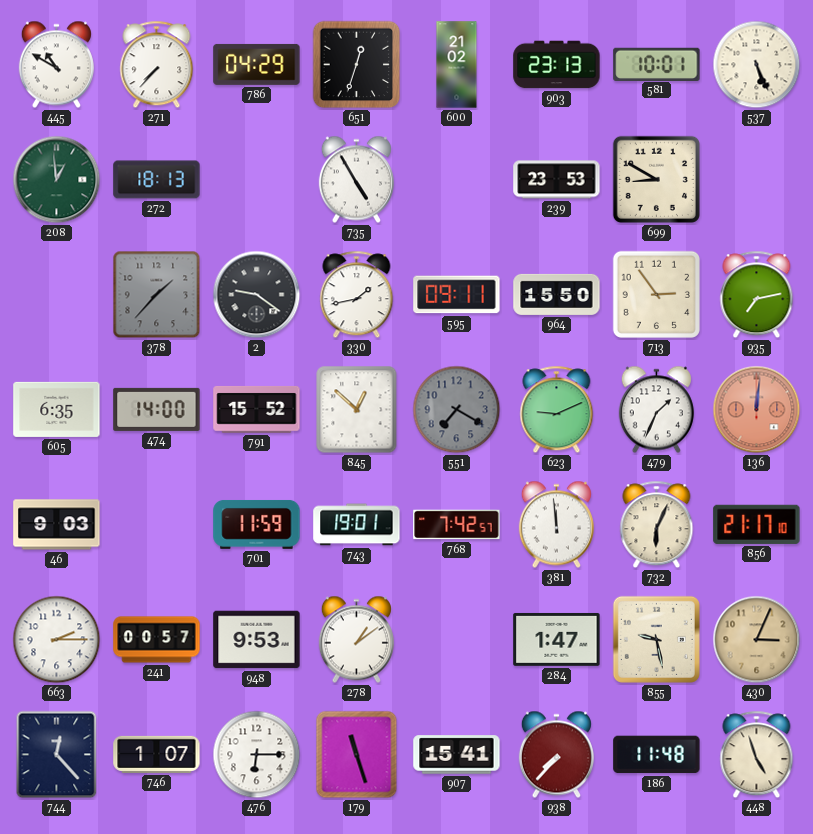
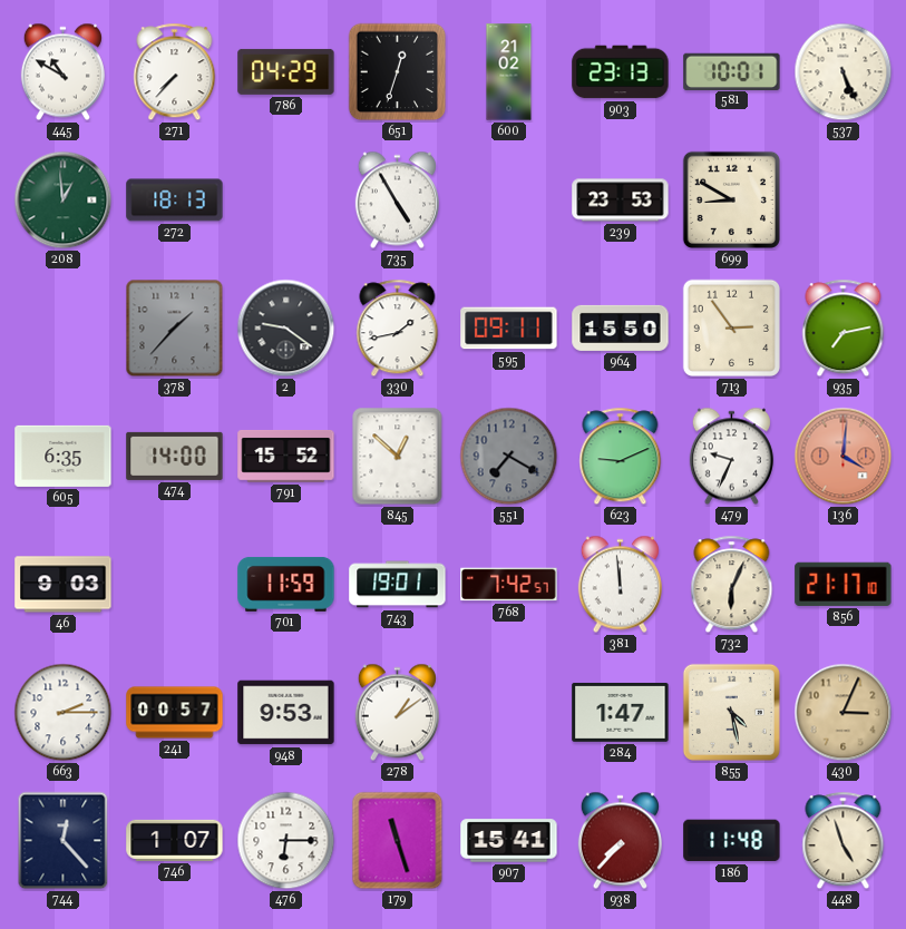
479: 1:34 -> 9:34
136: 12:01 -> 4:01
855: 9:28 -> 4:28
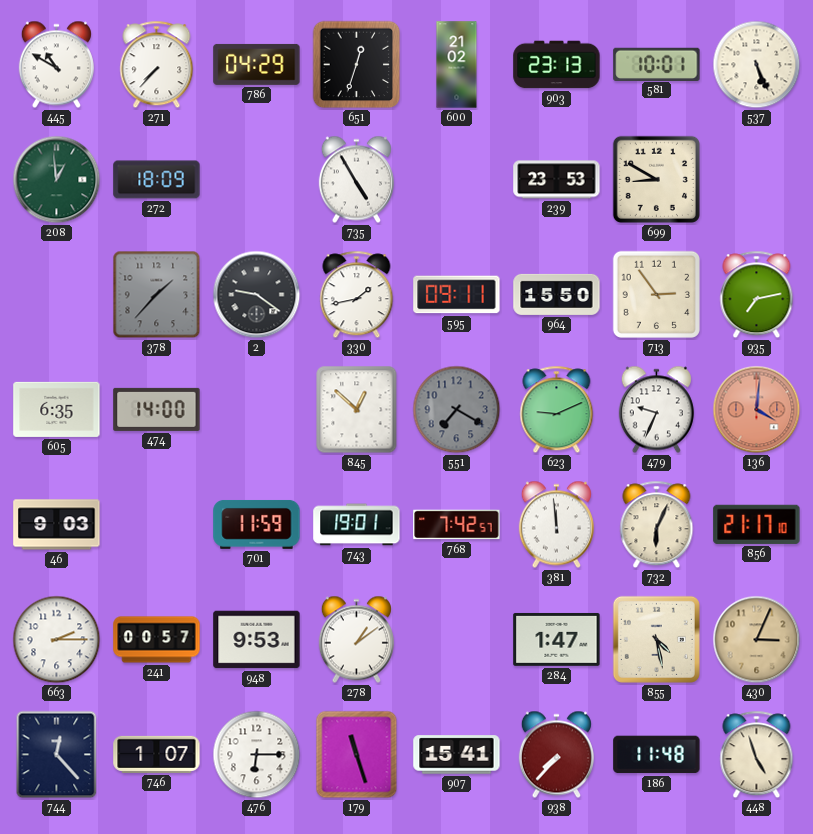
272: 18:13 -> 18:09
791: 15:52 -> none
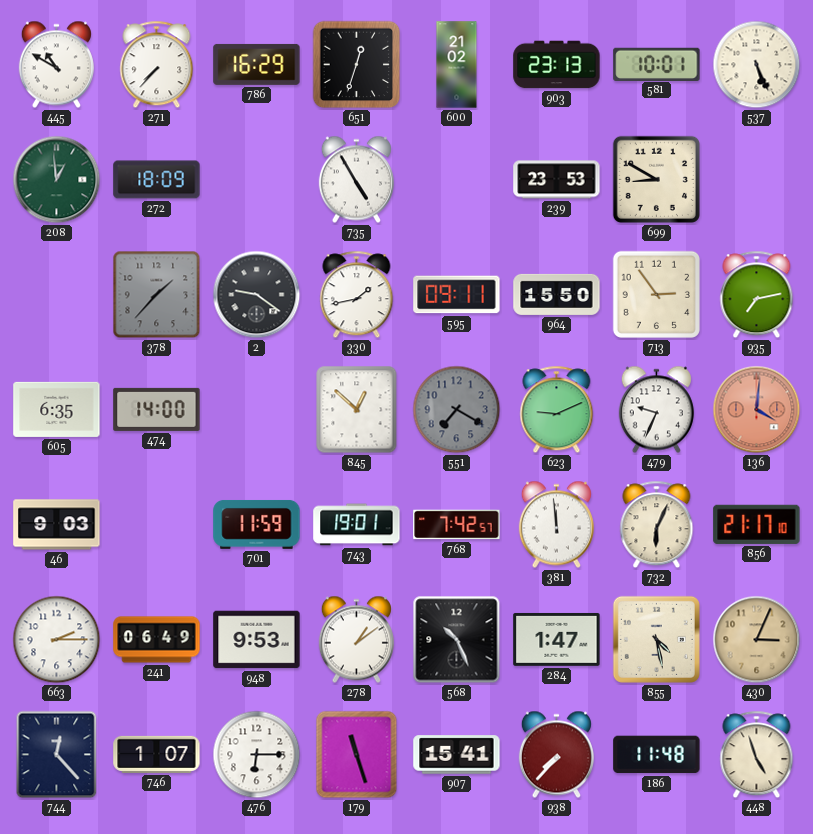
786: 04:29 -> 16:29
241: 00:57 -> 06:49
568: none -> 10:26
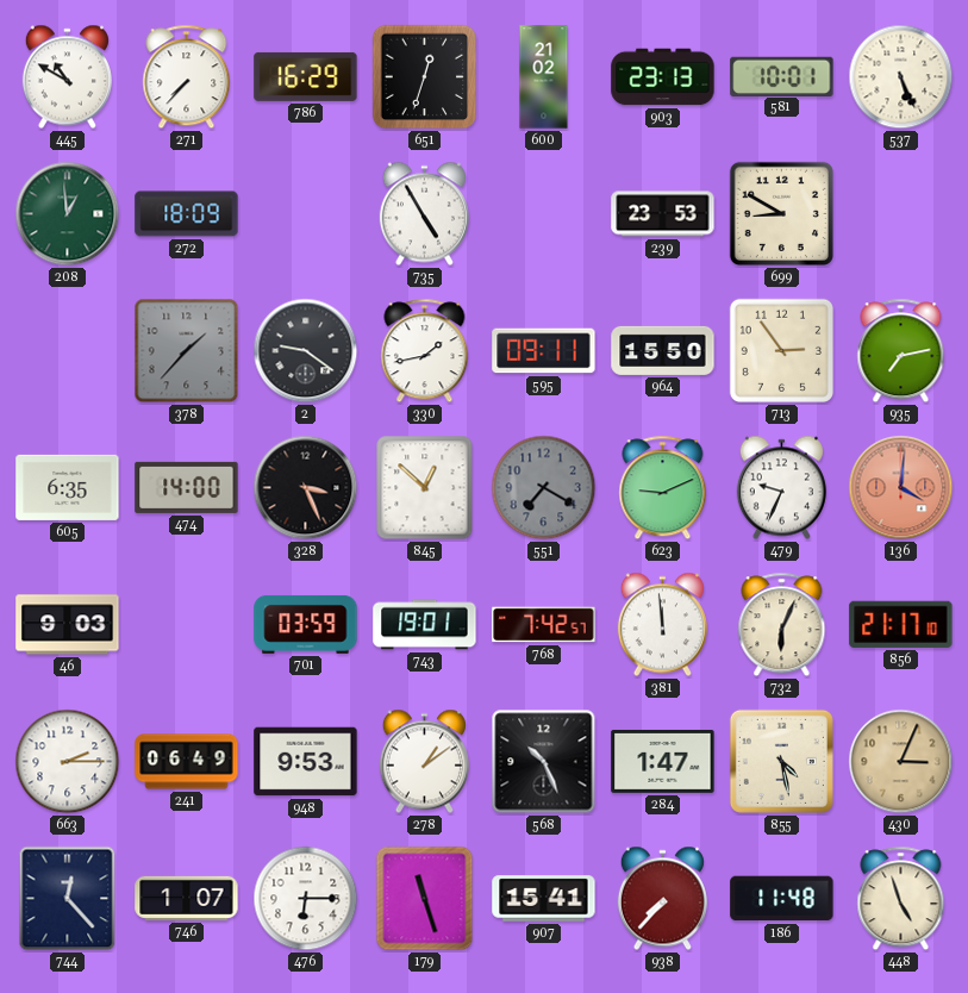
328: none -> 3:26
701: 11:59 -> 03:59
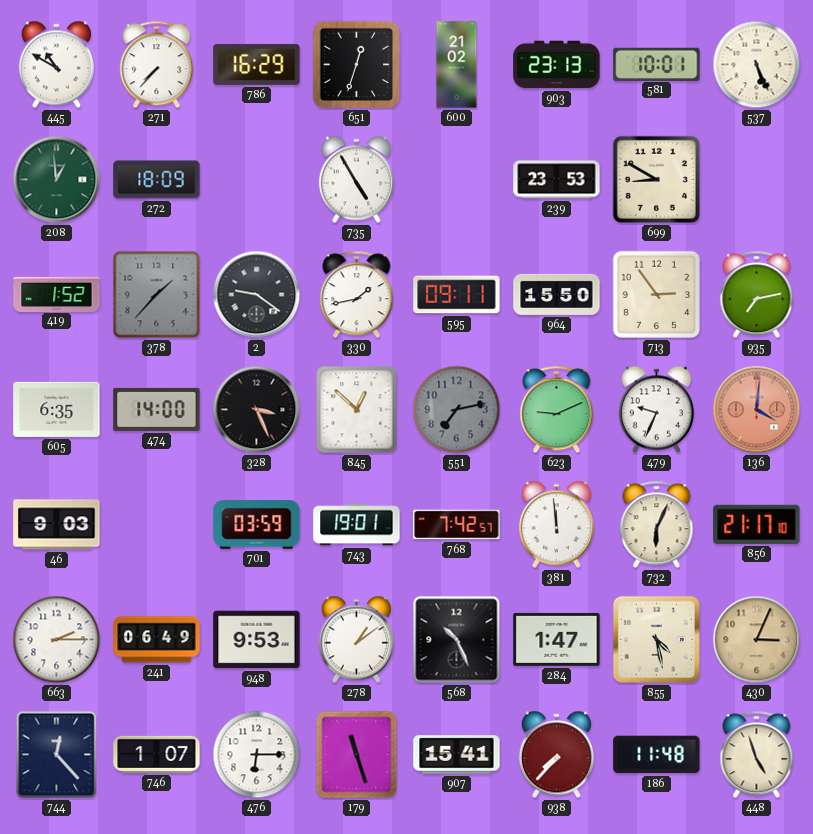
419: none -> 1:52
551: 7:20 -> 7:13
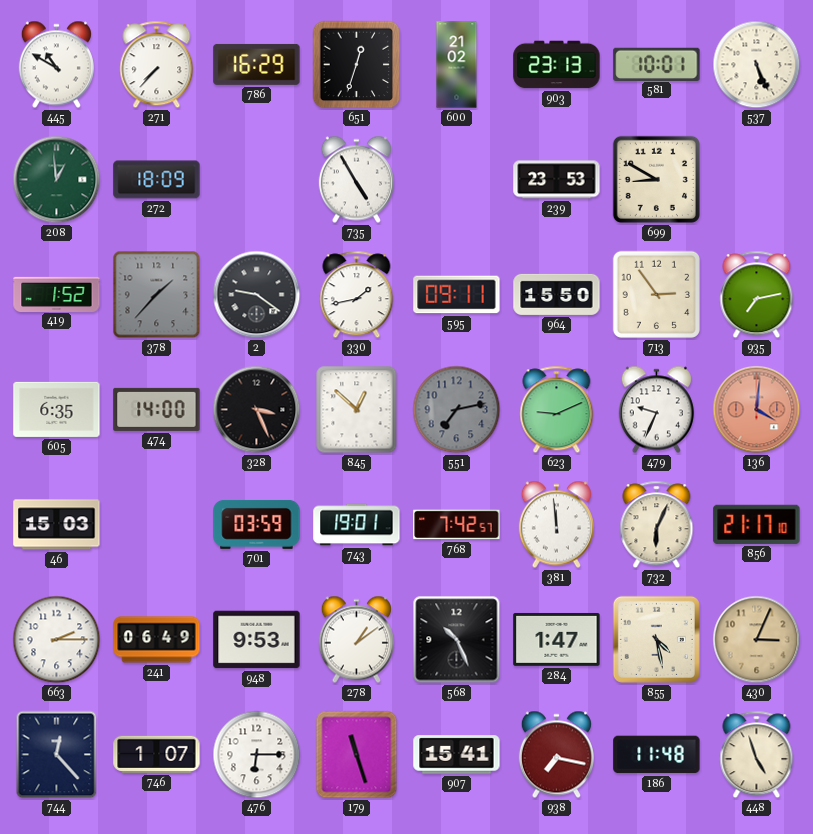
46: 9:03 -> 15:03
938: 7:37 -> 7:17
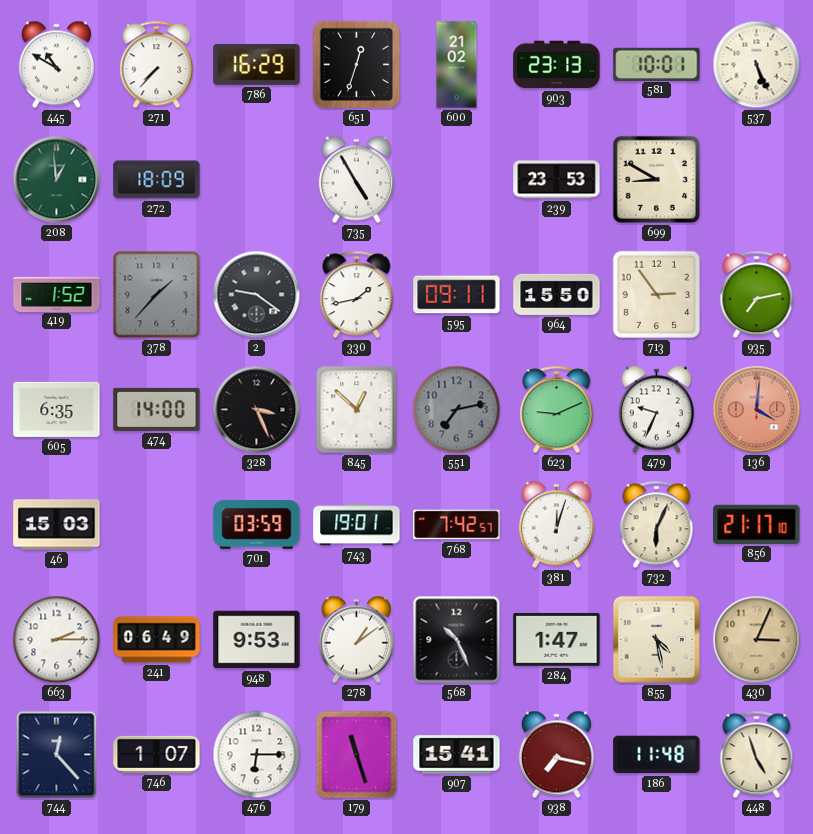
381: 11:59 -> 12:03
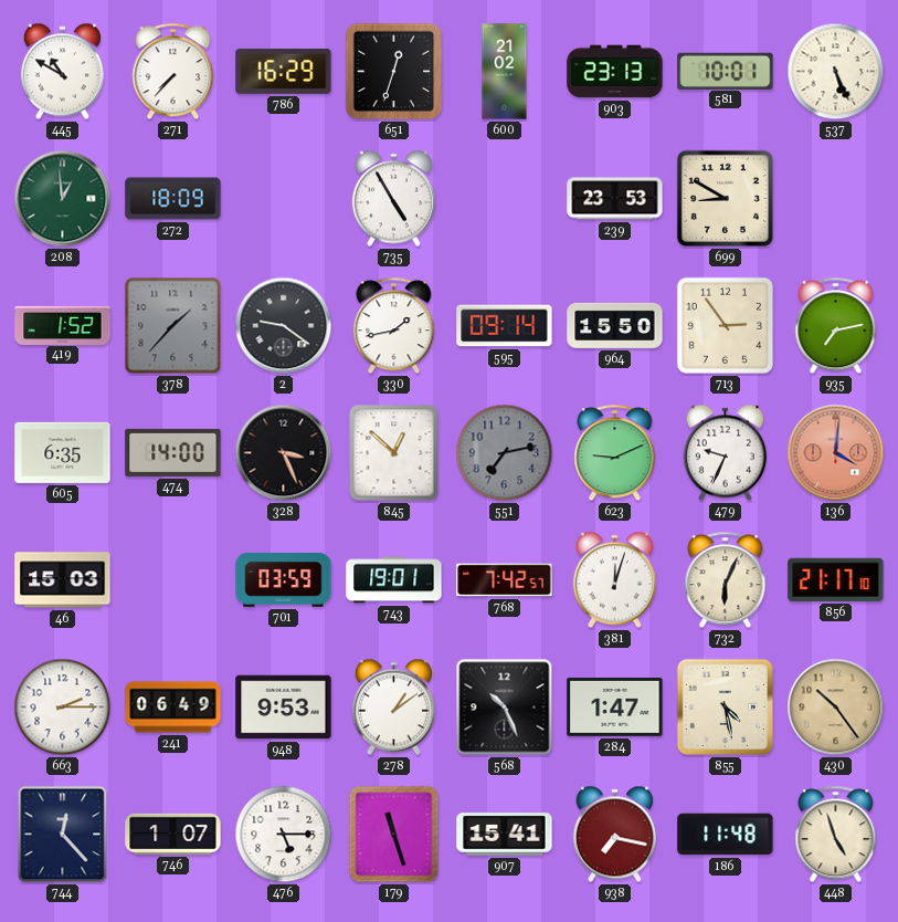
595: 09:11 -> 09:14
430: 3:04 -> 10:24
476: 6:15 -> 5:15
